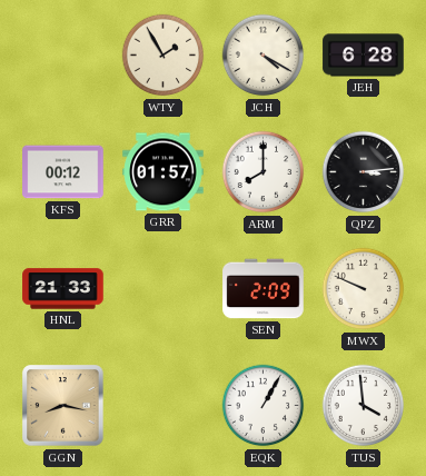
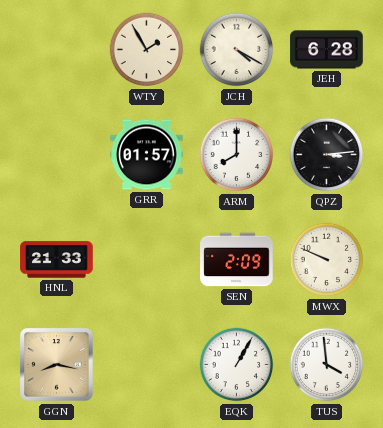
KFS: 00:12 -> none
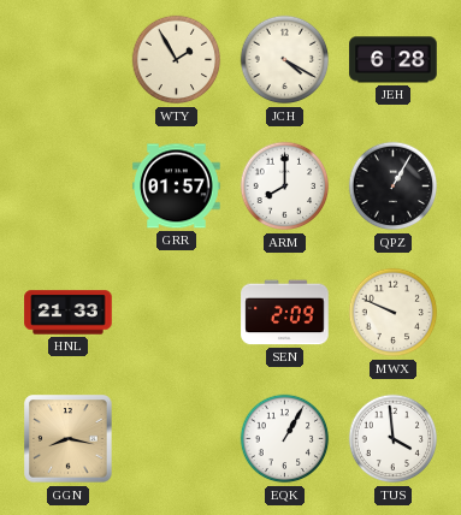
QPZ: 3:14 -> 1:05
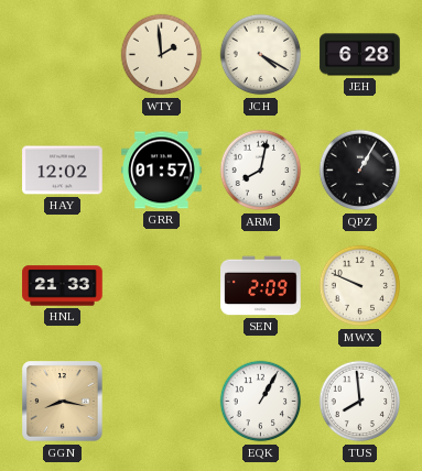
WTY: 1:55 -> 1:59
HAY: none -> 12:02
ARM: 8:00 -> 8:02
TUS: 3:59 -> 7:59
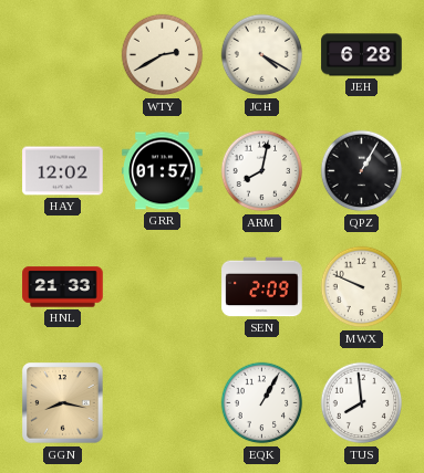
WTY: 1:59 -> 2:40
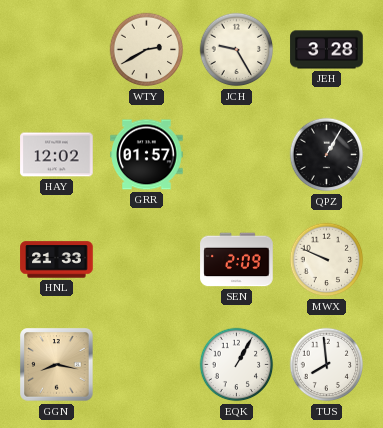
JCH: 4:20 -> 9:25
JEH: 6:28 -> 3:28
ARM: 8:02 -> none
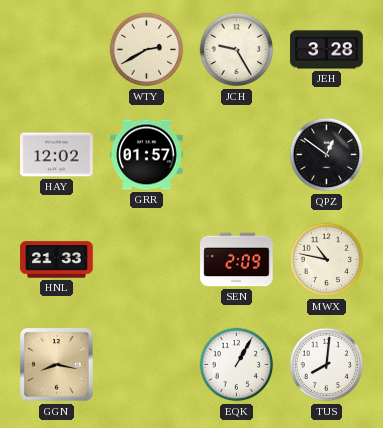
QPZ: 1:05 -> 12:51
MWX: 9:49 -> 10:47
TUS: 7:59 -> 8:01
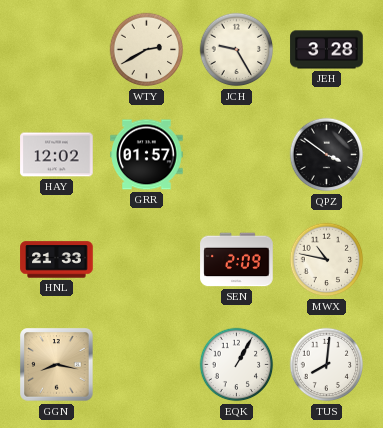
QPZ: 12:51 -> 3:51
